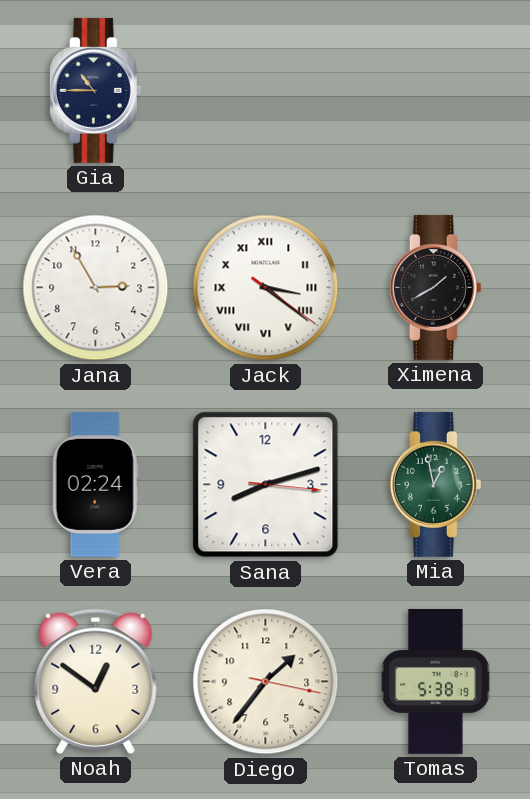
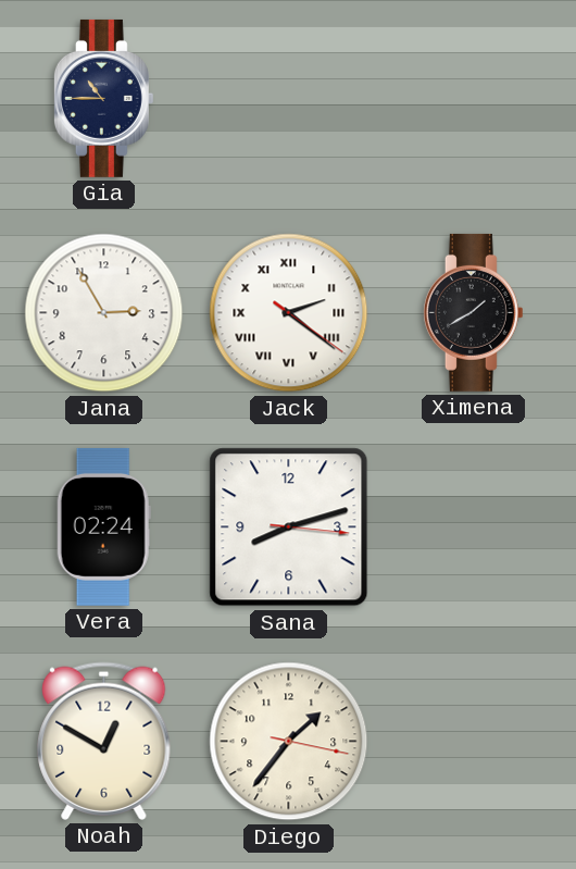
Jack: 3:21 -> 2:21
Mia: 12:58 -> none
Noah: 12:51 -> 12:50
Tomas: 5:38 -> none
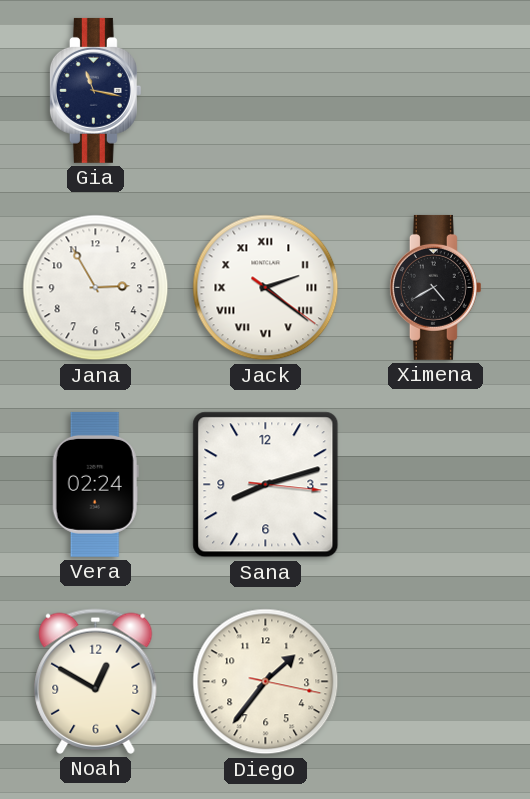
Gia: 10:45 -> 11:17
Ximena: 1:40 -> 4:40
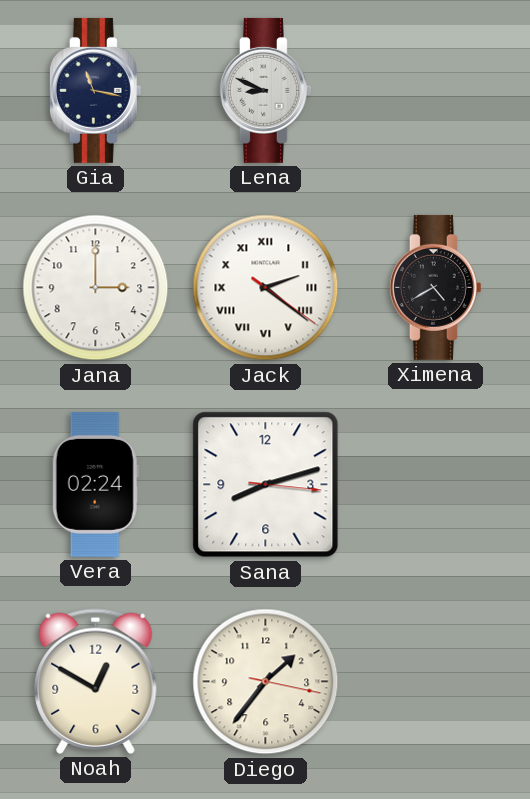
Lena: none -> 8:49
Jana: 2:55 -> 3:00
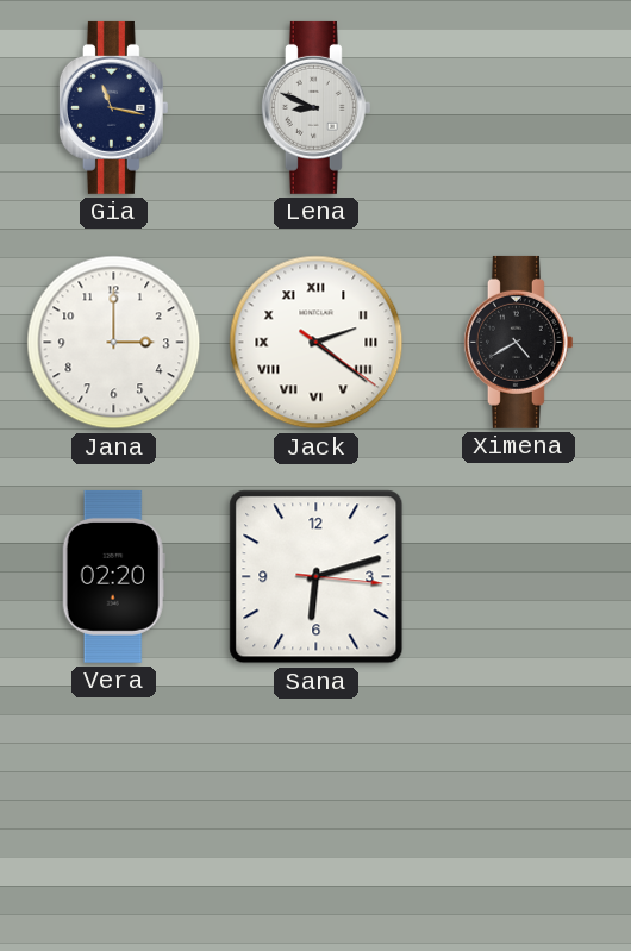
Vera: 02:24 -> 02:20
Sana: 8:12 -> 6:12
Noah: 12:50 -> none
Diego: 1:36 -> none
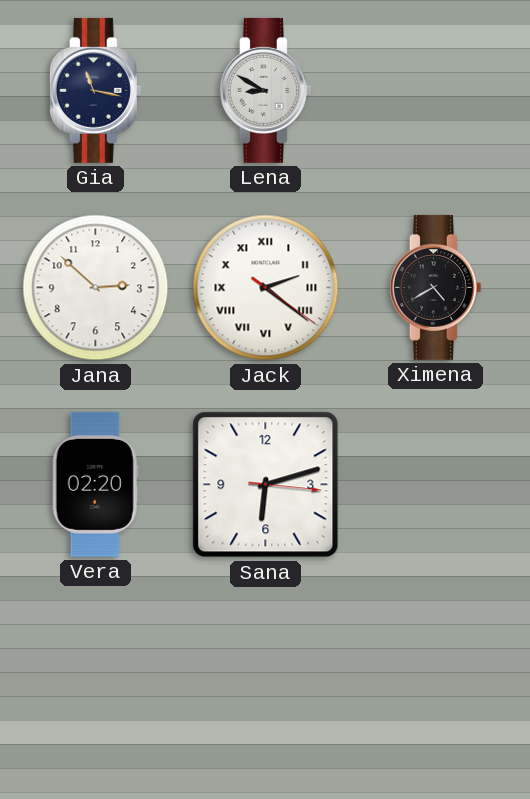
Lena: 8:49 -> 8:50
Jana: 3:00 -> 2:52
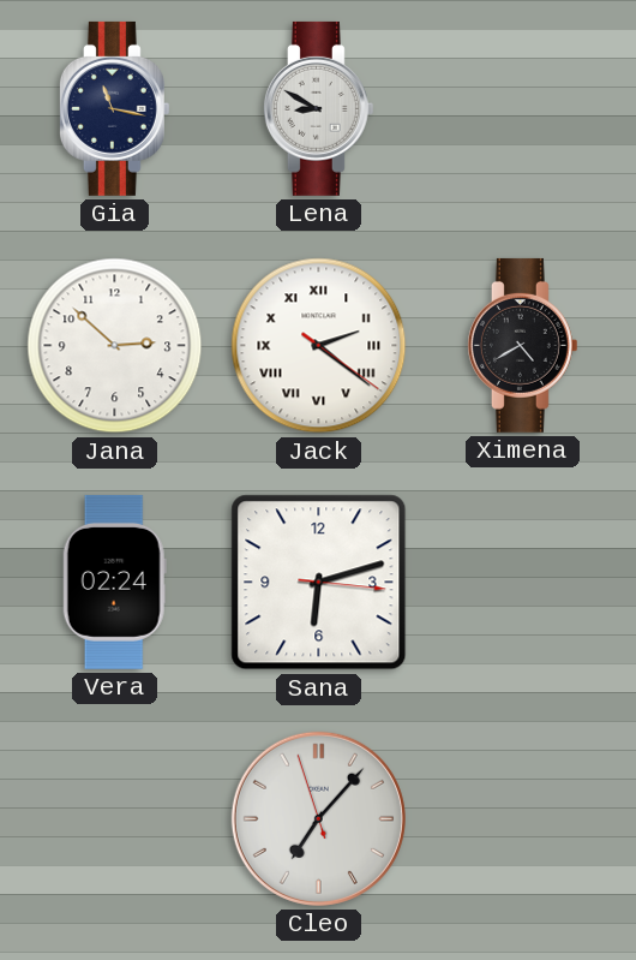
Vera: 02:20 -> 02:24
Cleo: none -> 7:06
